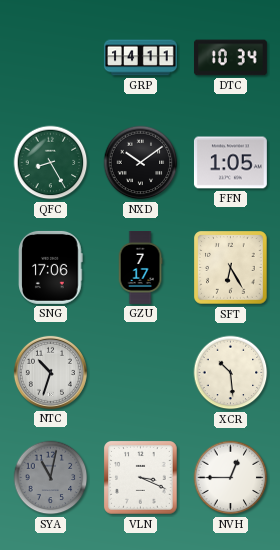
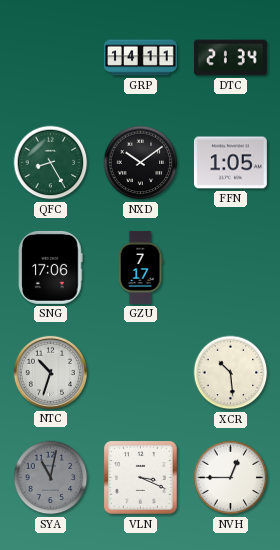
DTC: 10:34 -> 21:34
SFT: 6:25 -> none
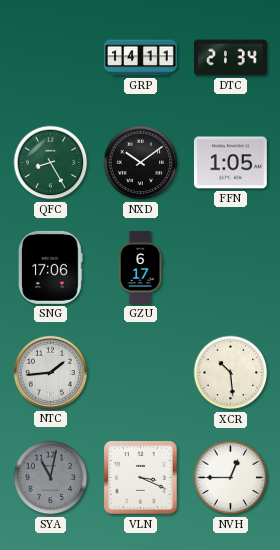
GZU: 7:17 -> 6:17
NTC: 10:33 -> 1:44
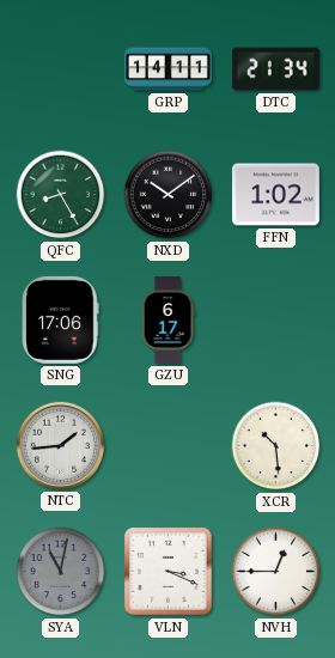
FFN: 1:05 -> 1:02
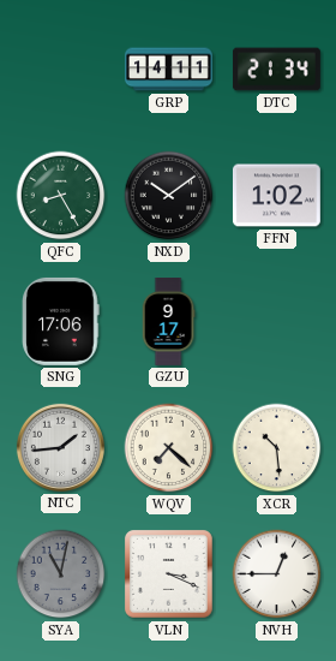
GZU: 6:17 -> 9:17
WQV: none -> 7:22
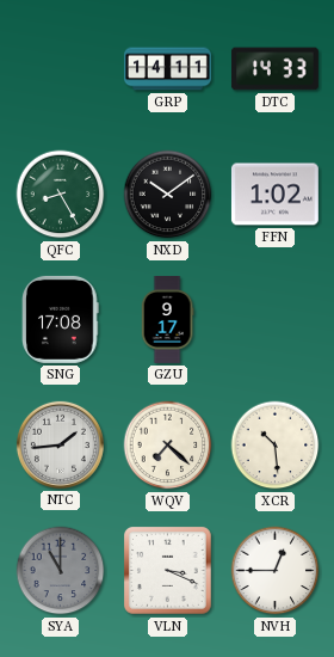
DTC: 21:34 -> 14:33
SNG: 17:06 -> 17:08
SYA: 11:02 -> 11:00
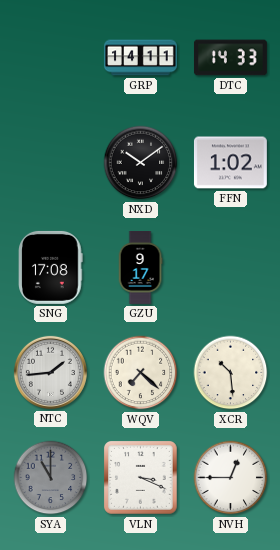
QFC: 8:25 -> none
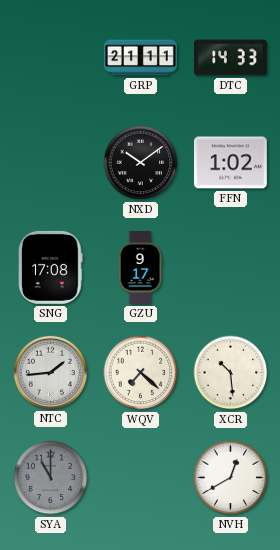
GRP: 14:11 -> 21:11
VLN: 3:19 -> none
NVH: 12:45 -> 12:40
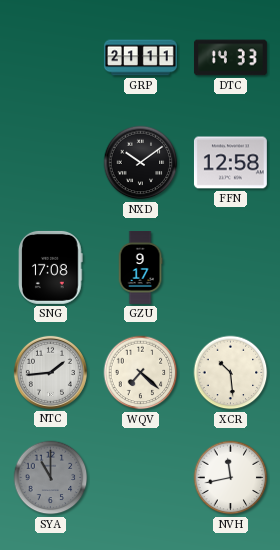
FFN: 1:02 -> 12:58
NVH: 12:40 -> 11:43
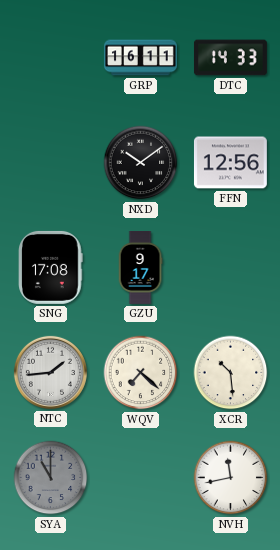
GRP: 21:11 -> 16:11
FFN: 12:58 -> 12:56
